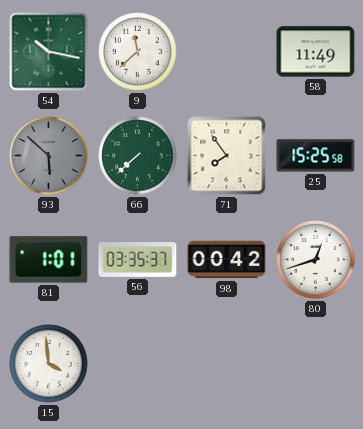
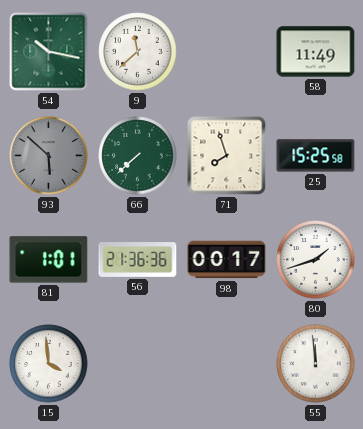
71: 7:54 -> 7:57
56: 03:35 -> 21:36
98: 00:42 -> 00:17
80: 12:42 -> 1:42
55: none -> 11:59
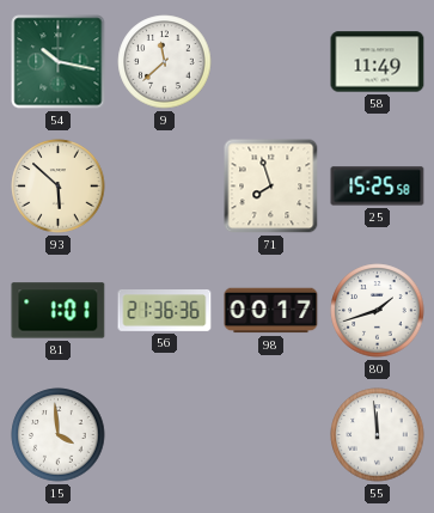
93 dial: grey -> cream
66: 7:38 -> none
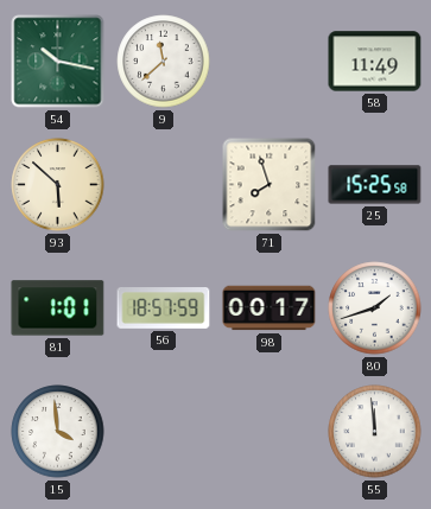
56: 21:36 -> 18:57
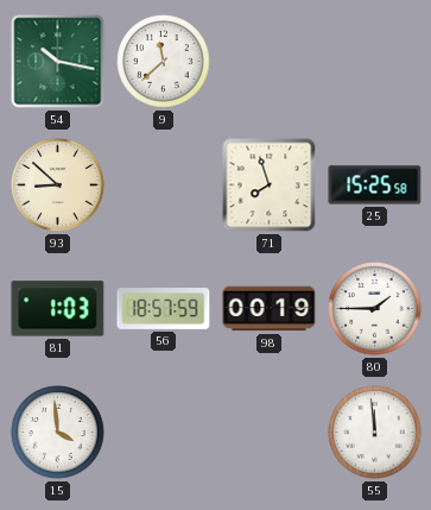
58: 11:49 -> none
93: 5:52 -> 8:52
81: 1:01 -> 1:03
98: 00:17 -> 00:19
80: 1:42 -> 1:45
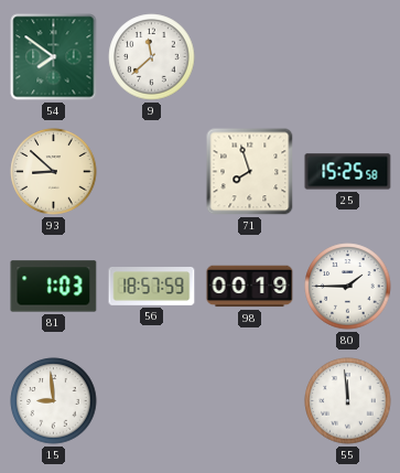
54: 10:17 -> 7:51
15: 3:59 -> 8:59
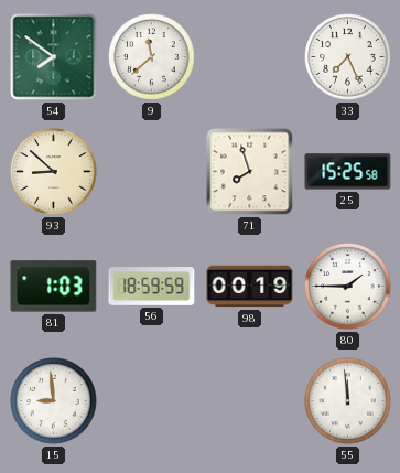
33: none -> 7:26
56: 18:57 -> 18:59
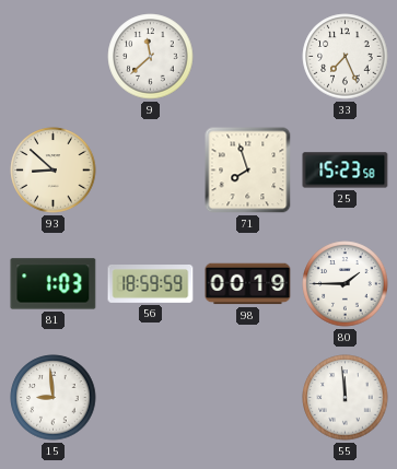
54: 7:51 -> none
25: 15:25 -> 15:23
